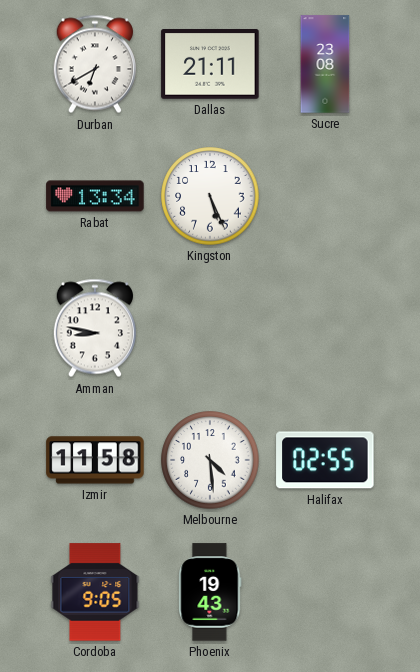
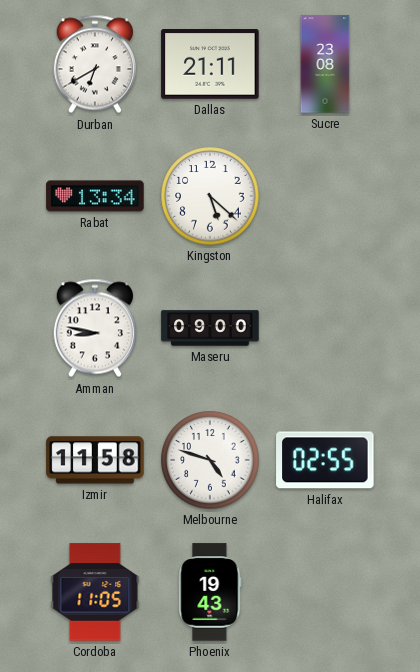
Kingston: 5:26 -> 5:22
Maseru: none -> 09:00
Melbourne: 4:29 -> 4:48
Cordoba: 9:05 -> 11:05
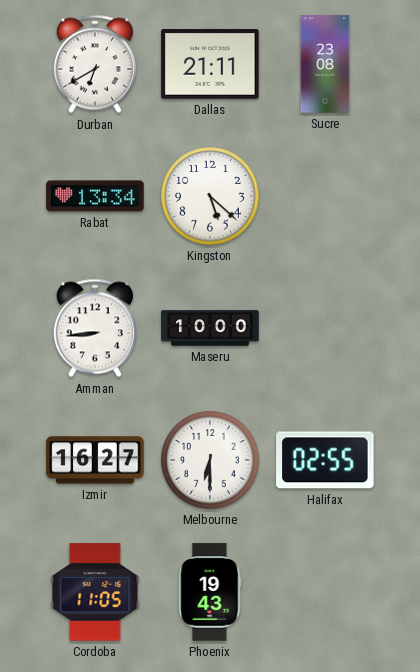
Amman: 8:47 -> 8:44
Maseru: 09:00 -> 10:00
Izmir: 11:58 -> 16:27
Melbourne: 4:48 -> 6:30
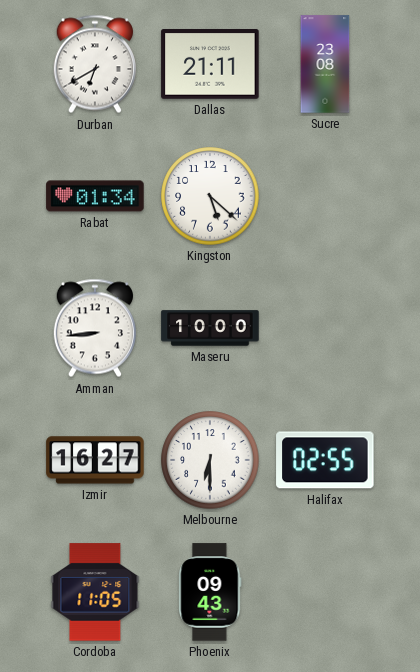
Rabat: 13:34 -> 01:34
Phoenix: 19:43 -> 09:43
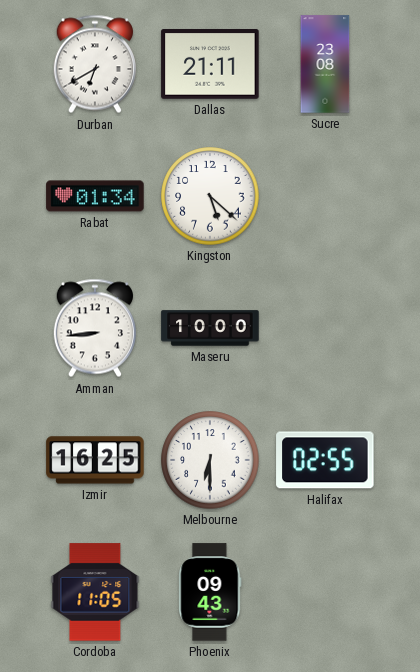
Izmir: 16:27 -> 16:25
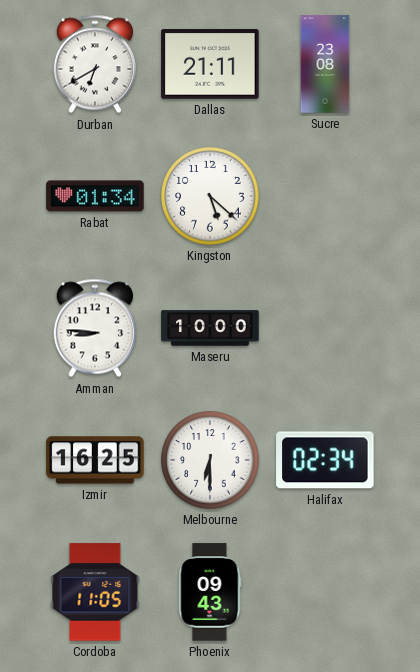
Amman: 8:44 -> 8:46
Halifax: 02:55 -> 02:34
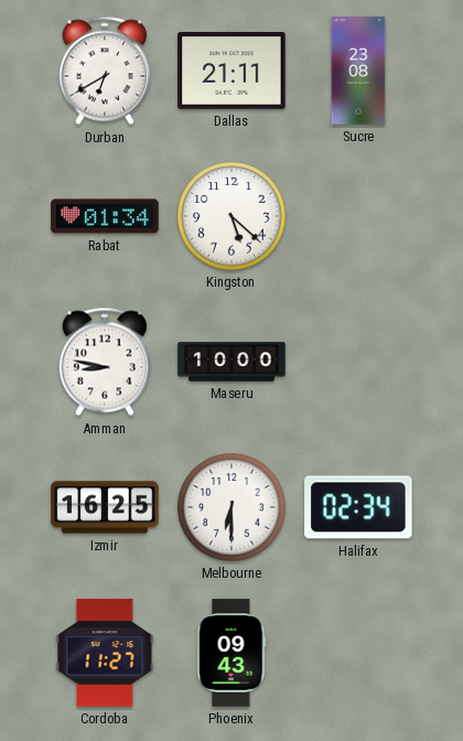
Amman: 8:46 -> 8:47
Cordoba: 11:05 -> 11:27
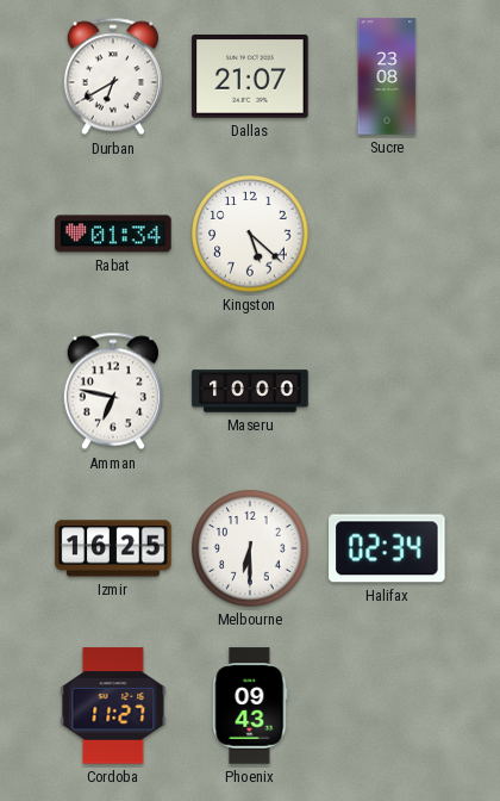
Dallas: 21:11 -> 21:07
Amman: 8:47 -> 6:47
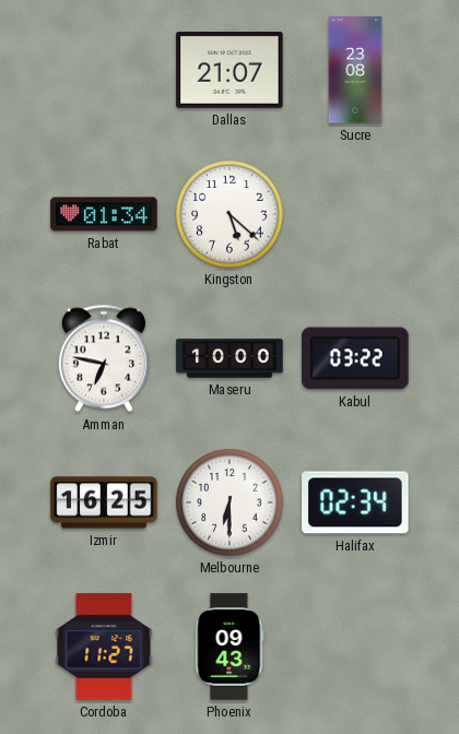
Durban: 6:40 -> none
Kabul: none -> 03:22
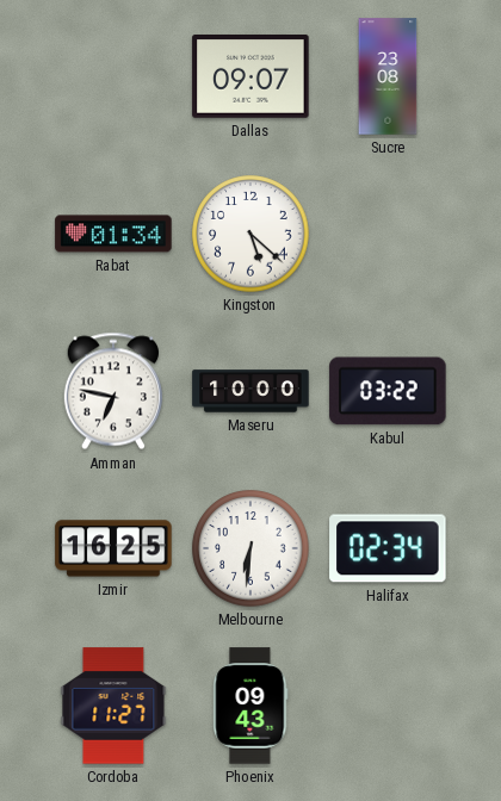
Dallas: 21:07 -> 09:07
Melbourne: 6:30 -> 6:31
